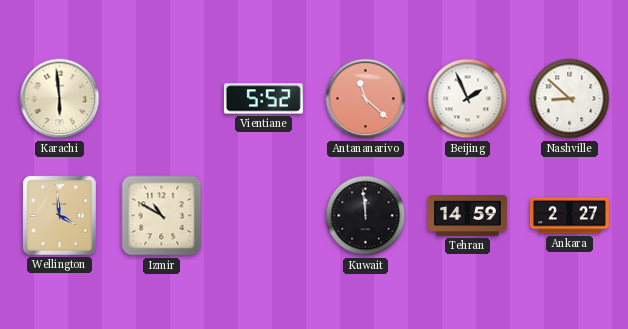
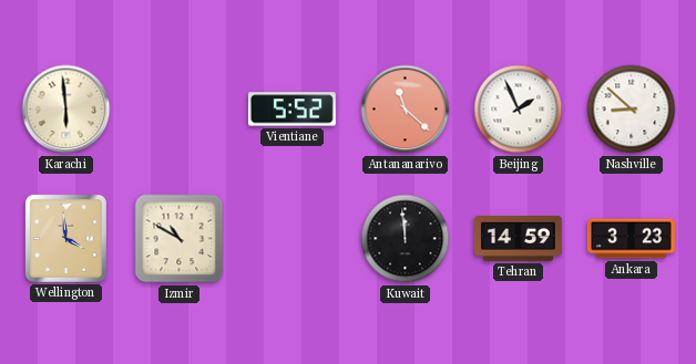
Ankara: 2:27 -> 3:23
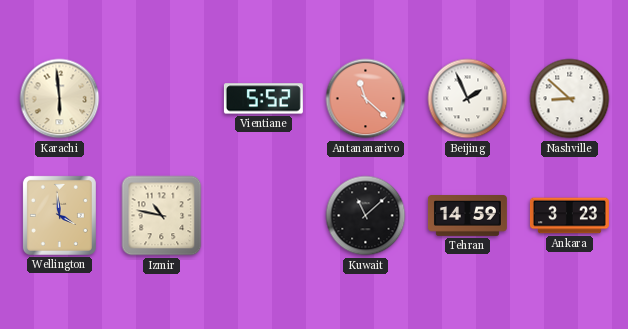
Izmir: 10:50 -> 10:47
Kuwait: 11:59 -> 11:08
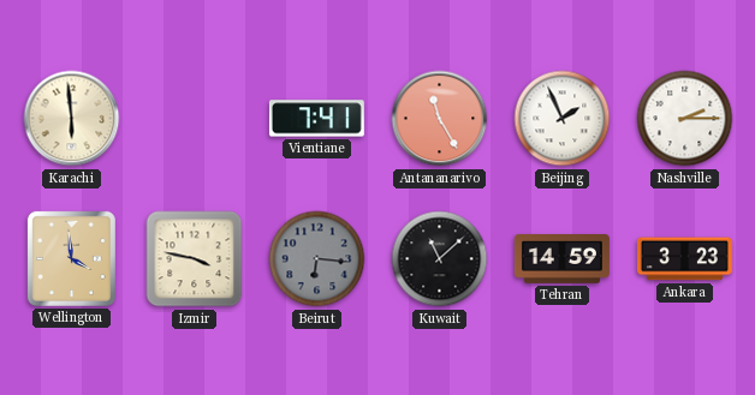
Vientiane: 5:52 -> 7:41
Antananarivo: 11:22 -> 11:25
Nashville: 8:52 -> 2:15
Izmir: 10:47 -> 3:47
Beirut: none -> 6:16
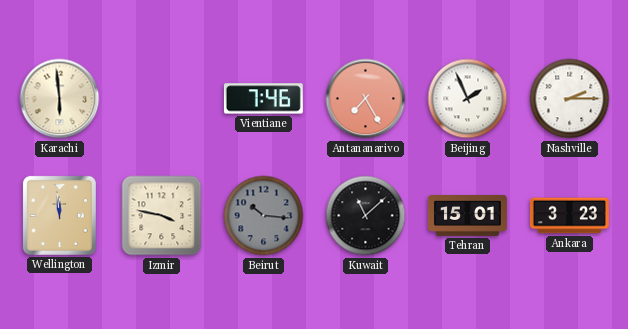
Vientiane: 7:41 -> 7:46
Antananarivo: 11:25 -> 7:25
Wellington: 3:59 -> 11:59
Beirut: 6:16 -> 10:16
Tehran: 14:59 -> 15:01
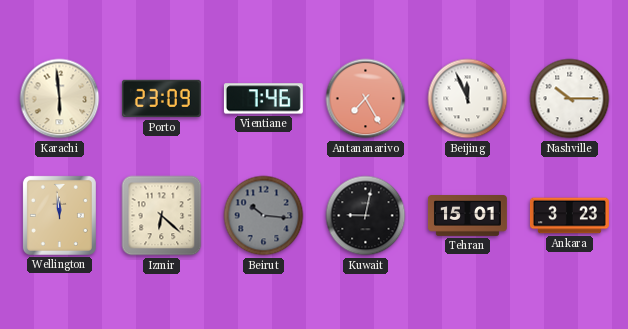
Porto: none -> 23:09
Beijing: 1:56 -> 11:56
Nashville: 2:15 -> 10:15
Izmir: 3:47 -> 6:22
Kuwait: 11:08 -> 9:02
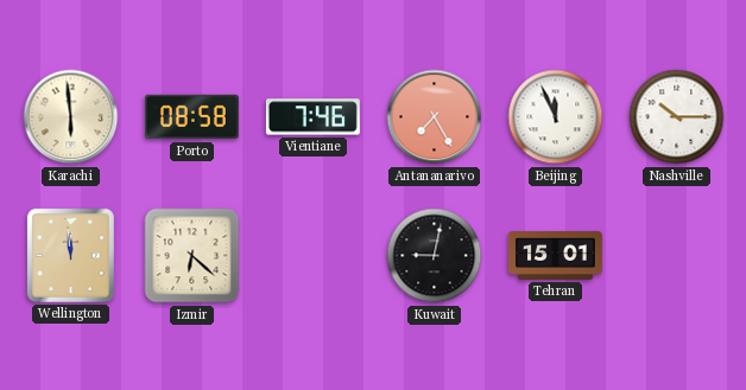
Porto: 23:09 -> 08:58
Beirut: 10:16 -> none
Ankara: 3:23 -> none
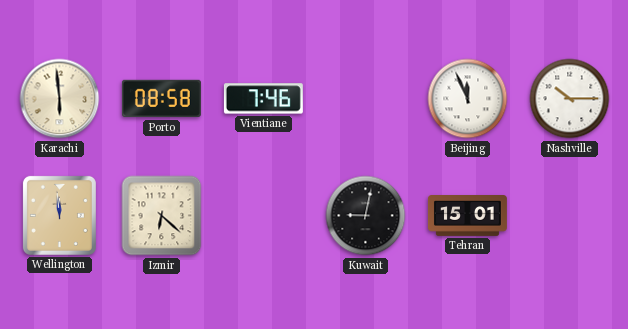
Antananarivo: 7:25 -> none
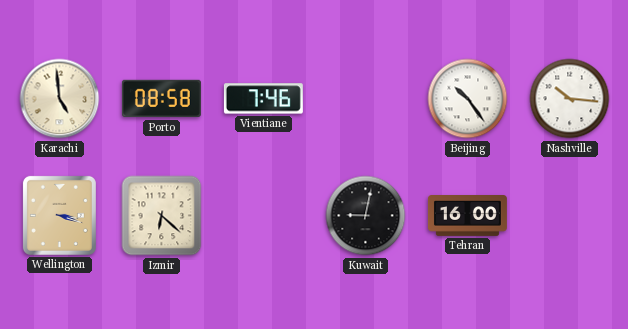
Karachi: 5:59 -> 4:59
Beijing: 11:56 -> 10:24
Nashville: 10:15 -> 10:16
Wellington: 11:59 -> 3:18
Tehran: 15:01 -> 16:00
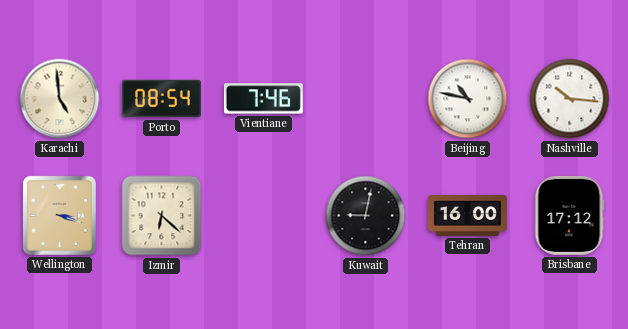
Porto: 08:58 -> 08:54
Beijing: 10:24 -> 10:47
Brisbane: none -> 17:12
